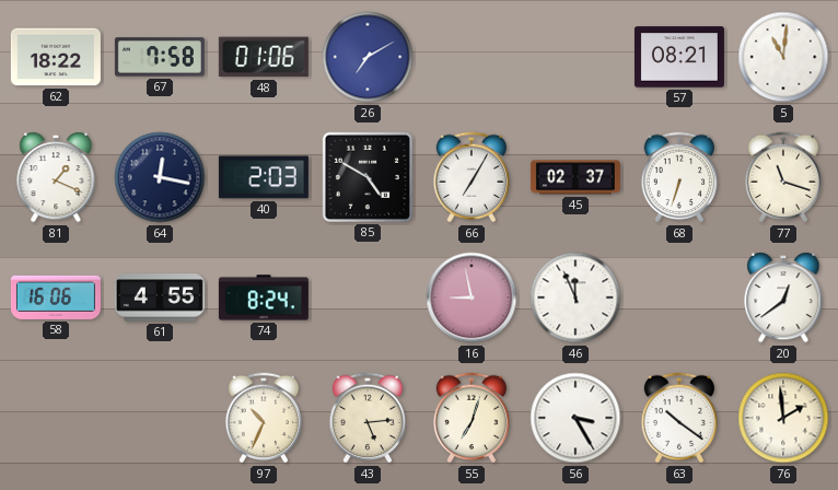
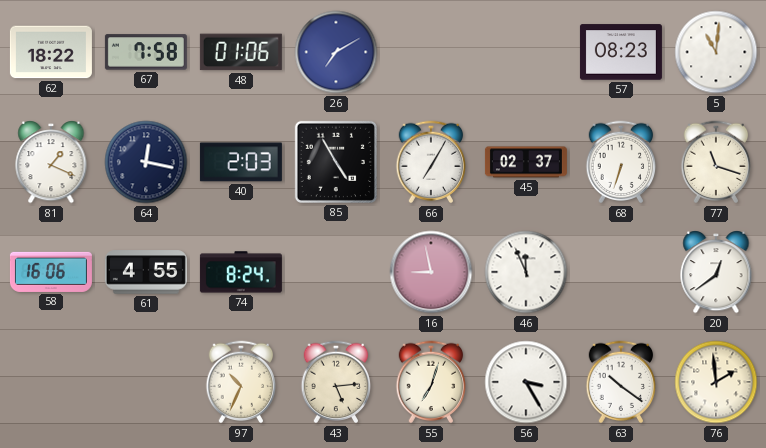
57: 08:21 -> 08:23
85: 4:50 -> 4:55
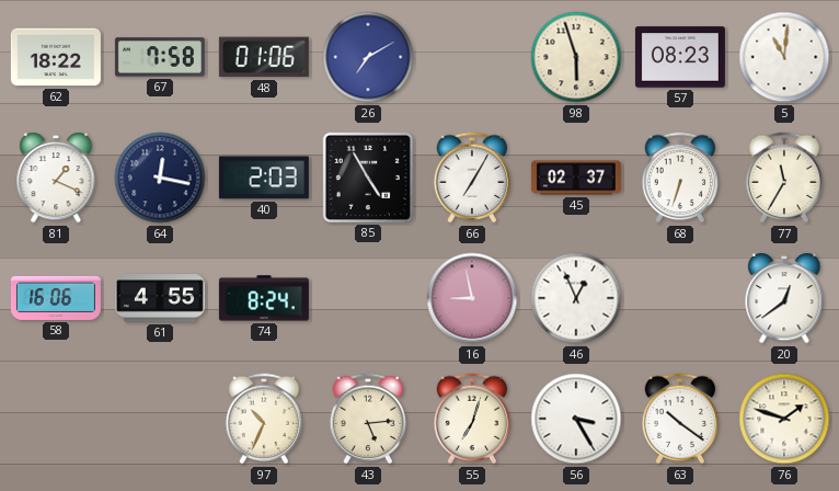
98: none -> 5:57
77: 11:18 -> 11:35
46: 11:56 -> 12:56
76: 1:59 -> 1:48
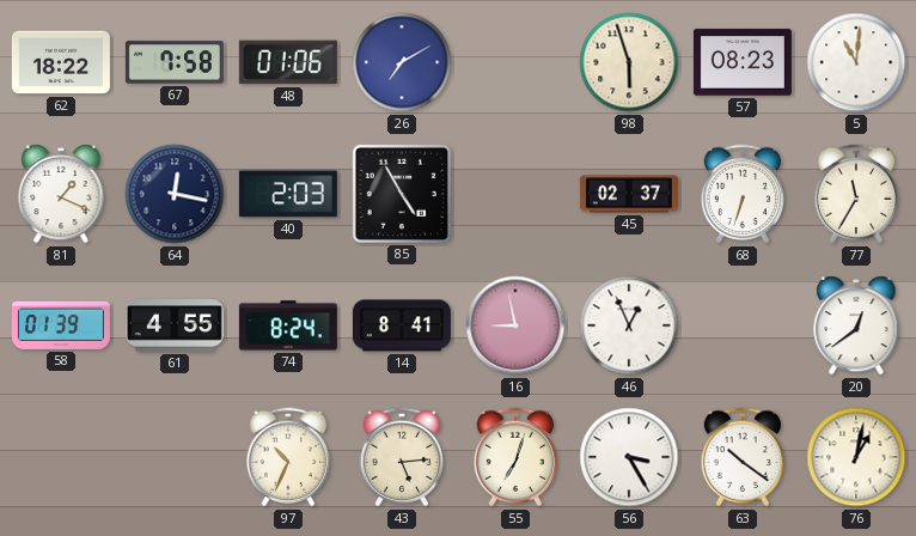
66: 7:05 -> none
58: 16:06 -> 01:39
14: none -> 8:41
76: 1:48 -> 1:02
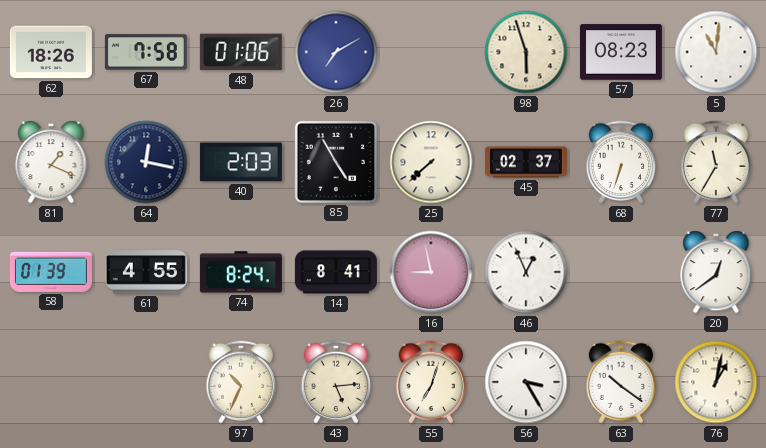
62: 18:22 -> 18:26
25: none -> 7:38
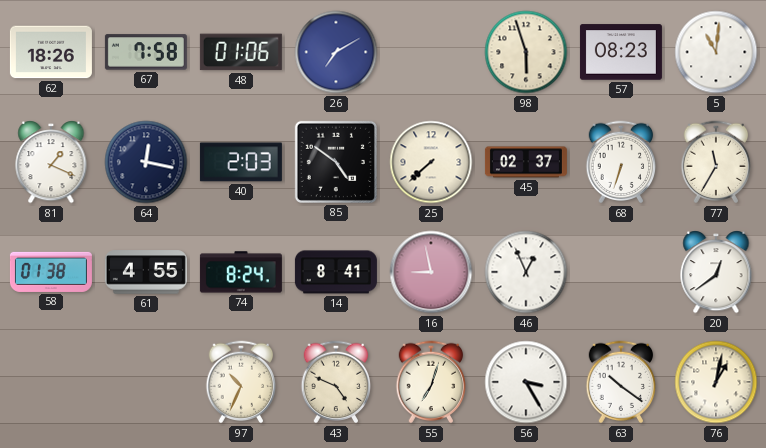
85: 4:55 -> 4:51
58: 01:39 -> 01:38
43: 5:14 -> 4:49
